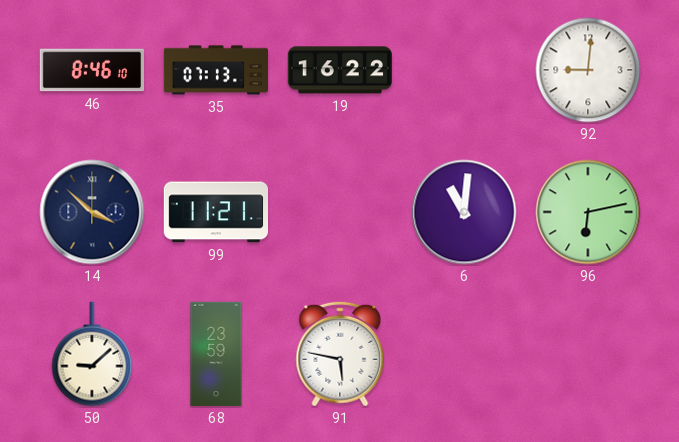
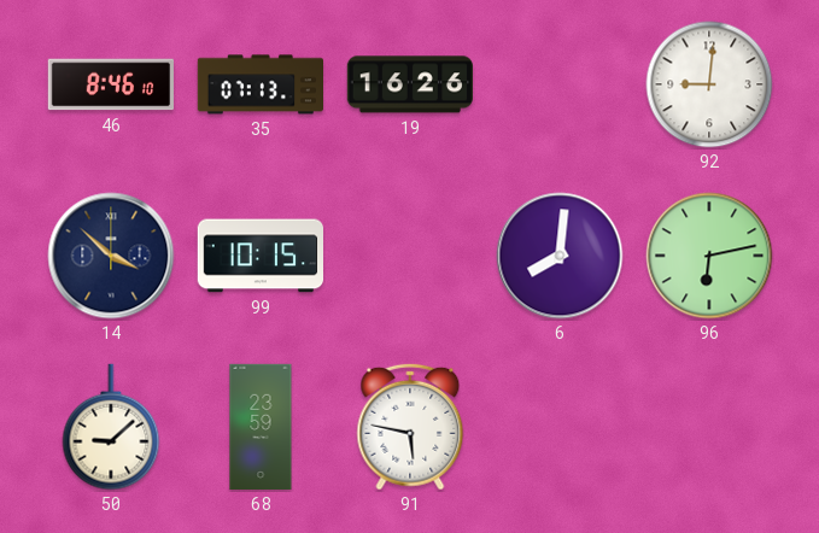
19: 16:22 -> 16:26
99: 11:21 -> 10:15
6: 11:01 -> 8:01
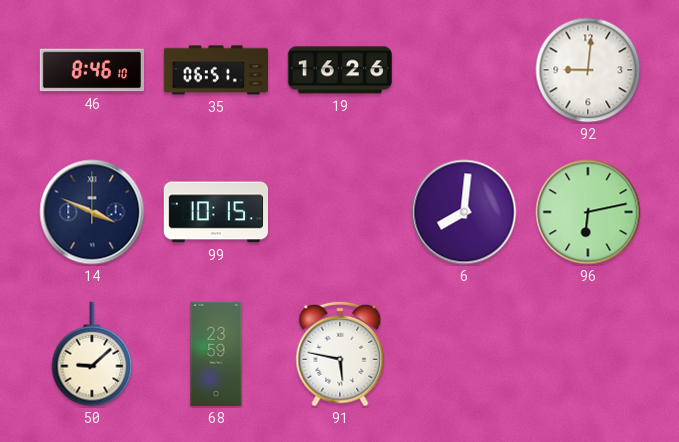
35: 07:13 -> 06:51
14: 3:52 -> 3:49
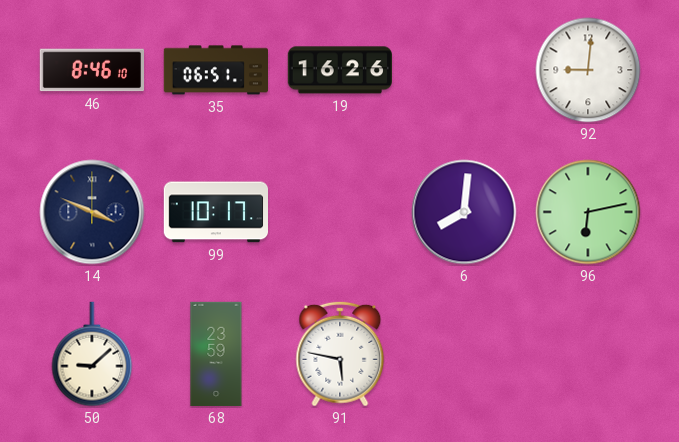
99: 10:15 -> 10:17
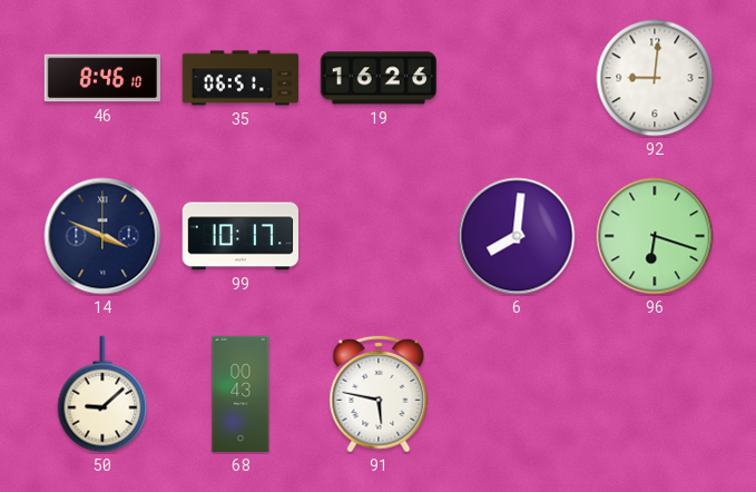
96: 6:13 -> 6:18
68: 23:59 -> 00:43
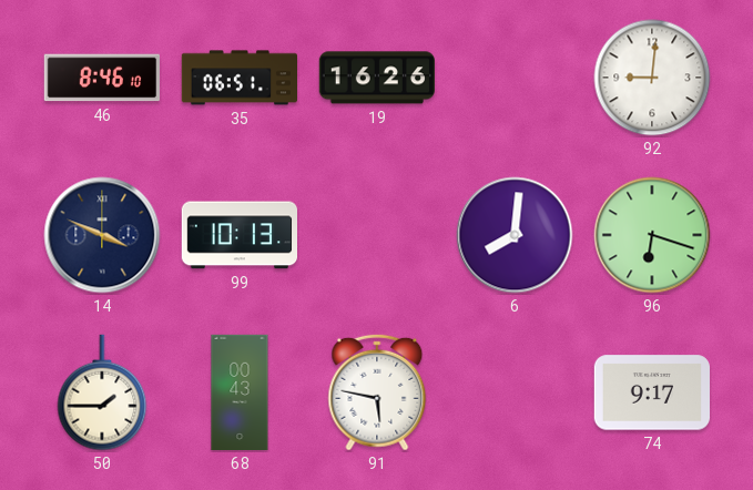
99: 10:17 -> 10:13
50: 9:08 -> 1:45
74: none -> 9:17
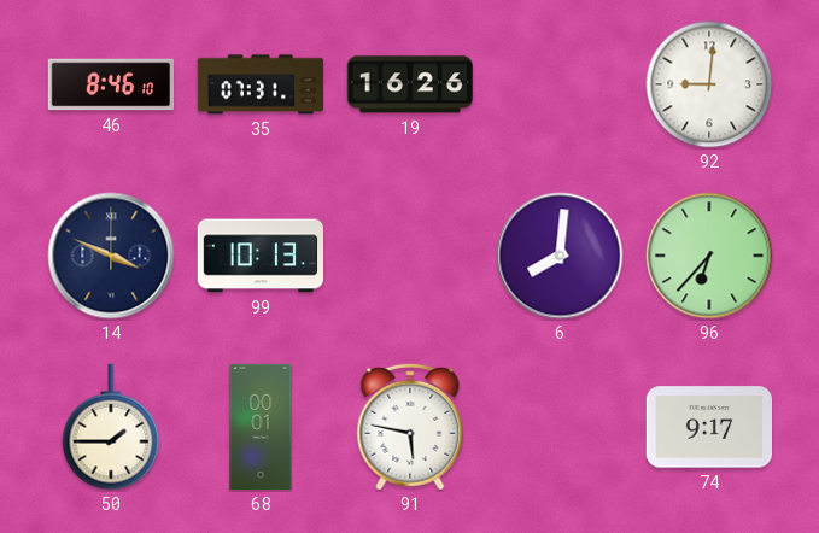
35: 06:51 -> 07:31
96: 6:18 -> 6:37
68: 00:43 -> 00:01
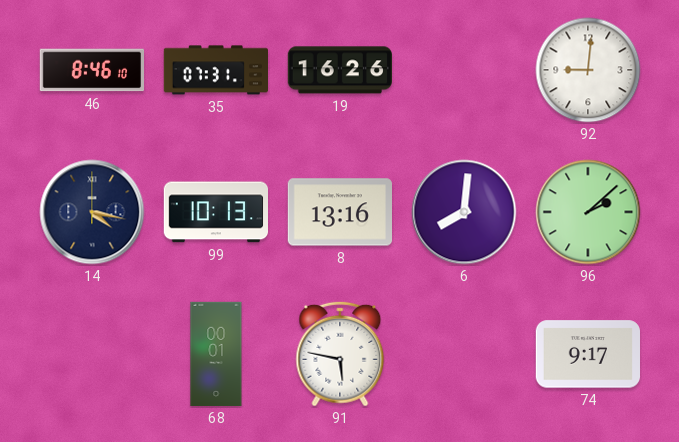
14: 3:49 -> 4:17
8: none -> 13:16
96: 6:37 -> 2:08
50: 1:45 -> none
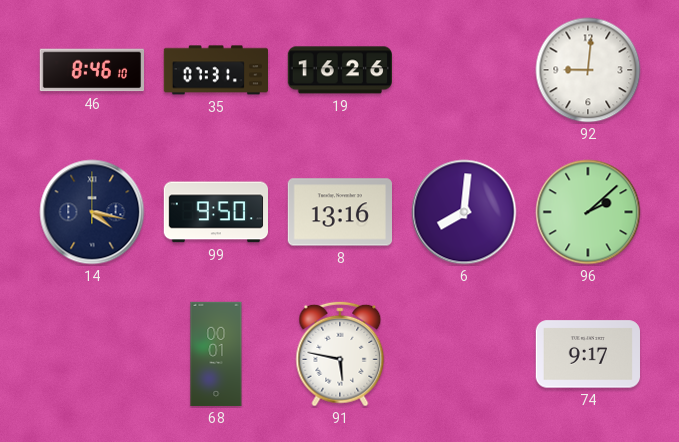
99: 10:13 -> 9:50
